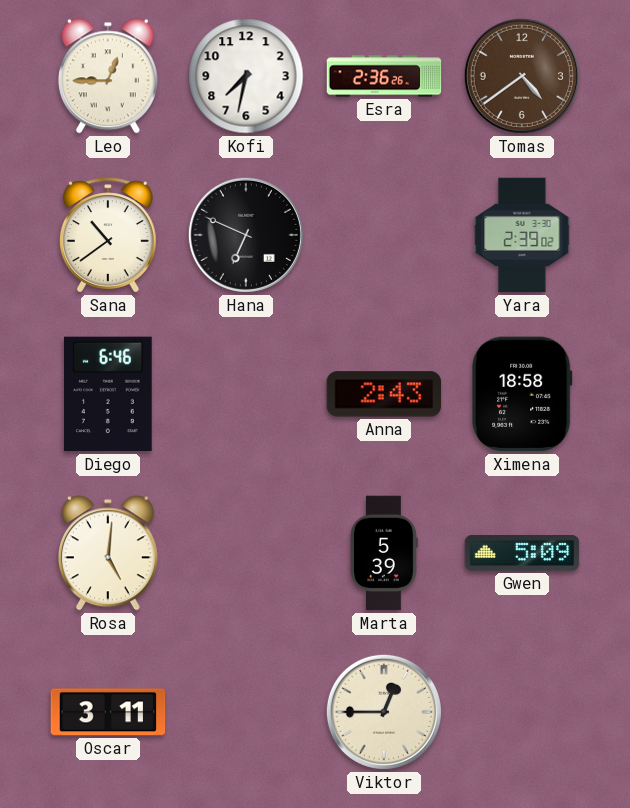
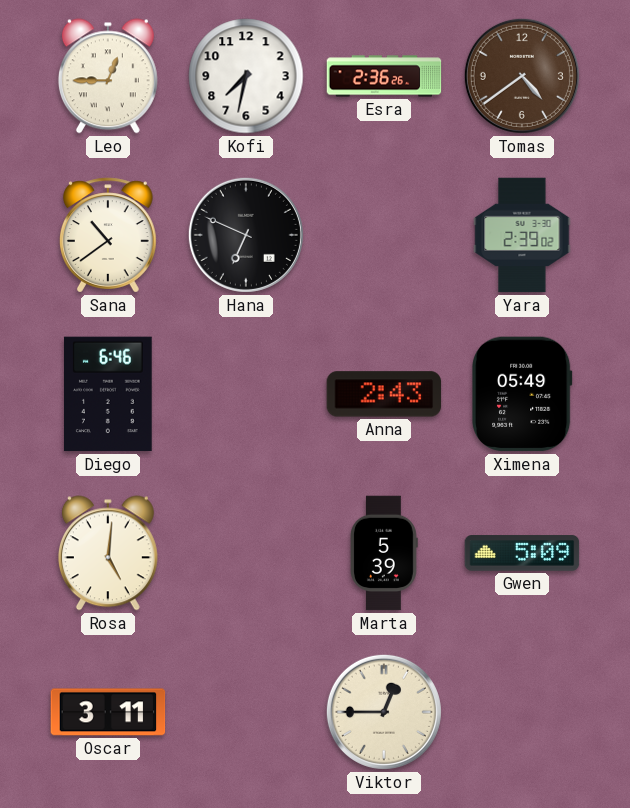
Ximena: 18:58 -> 05:49
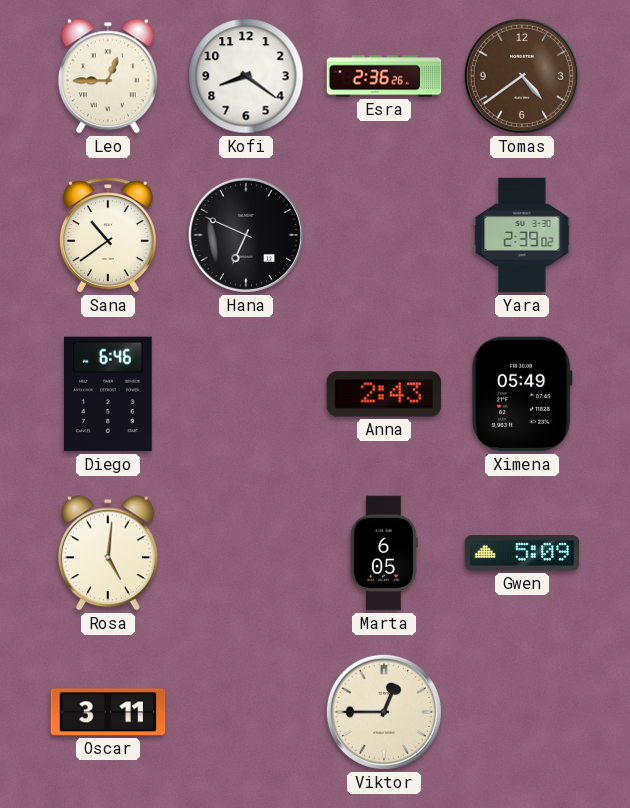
Kofi: 7:32 -> 8:21
Marta: 5:39 -> 6:05
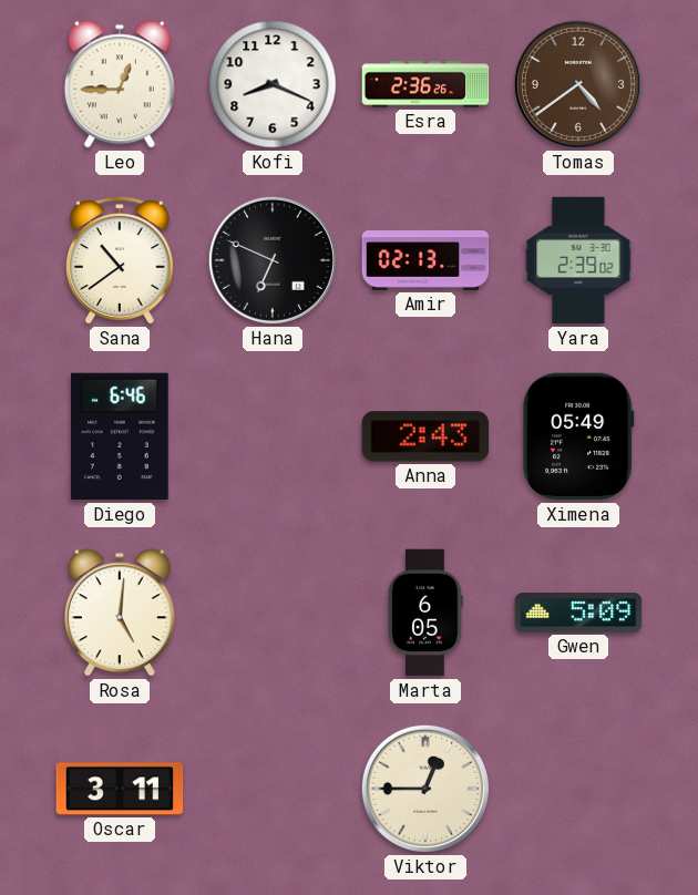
Kofi: 8:21 -> 8:19
Amir: none -> 02:13
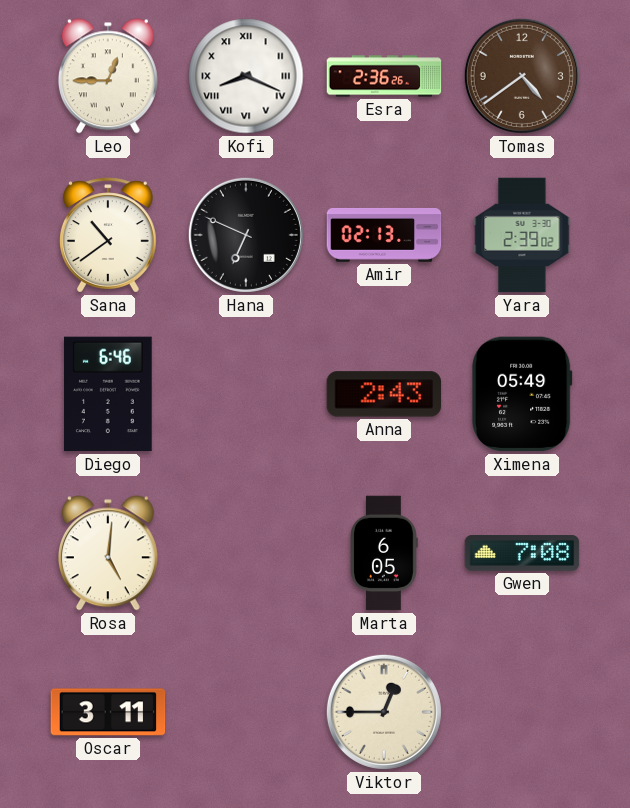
Kofi numerals: Arabic -> Roman
Gwen: 5:09 -> 7:08
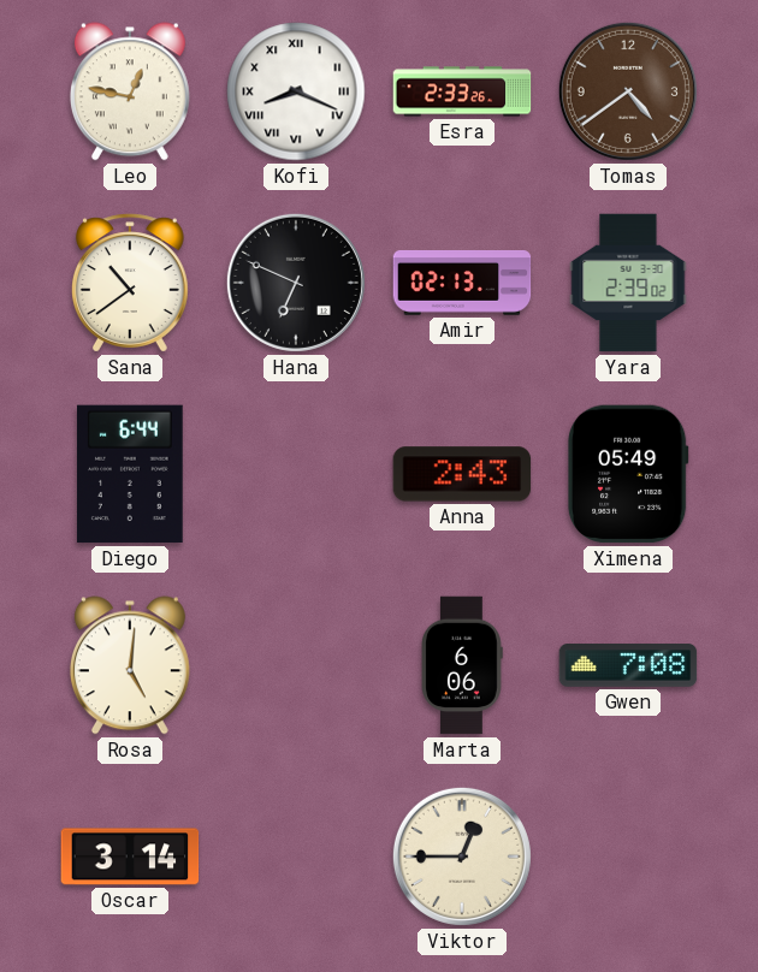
Leo: 12:45 -> 12:47
Esra: 2:36 -> 2:33
Diego: 6:46 -> 6:44
Marta: 6:05 -> 6:06
Oscar: 3:11 -> 3:14
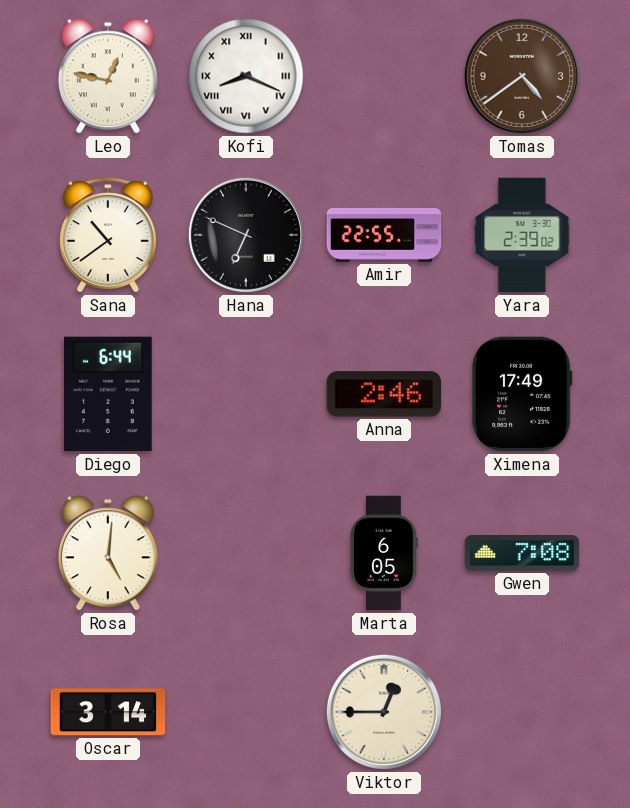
Esra: 2:33 -> none
Amir: 02:13 -> 22:55
Anna: 2:43 -> 2:46
Ximena: 05:49 -> 17:49
Marta: 6:06 -> 6:05
